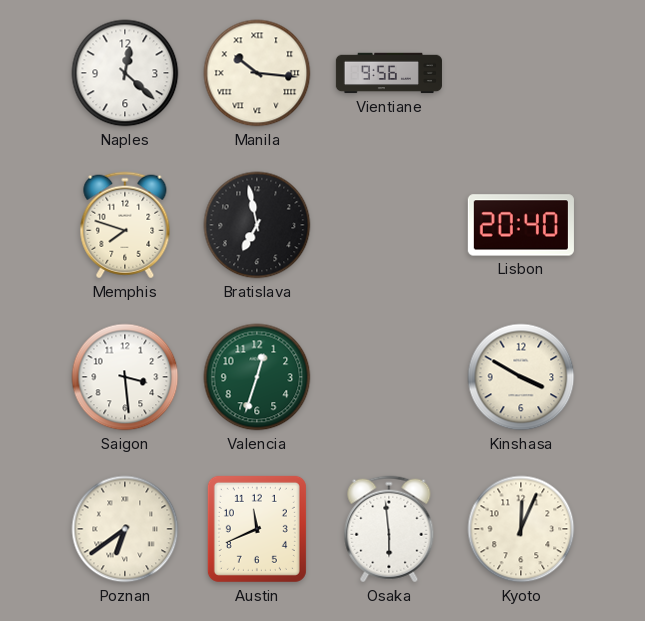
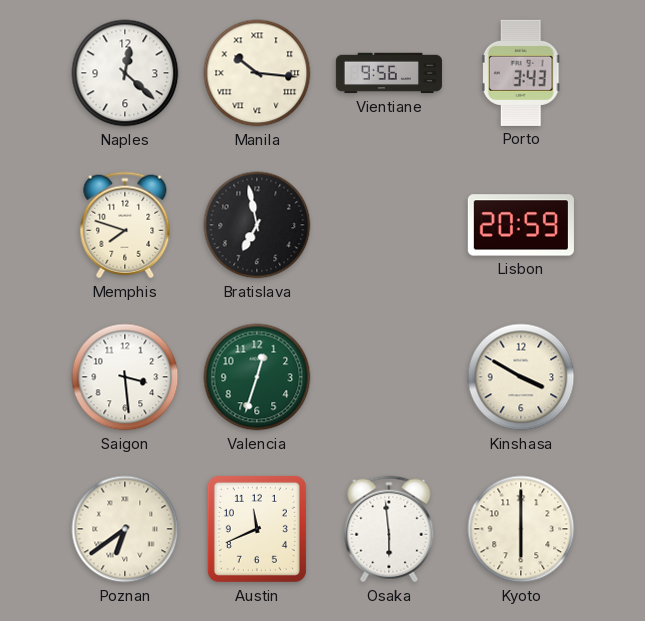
Porto: none -> 3:43
Lisbon: 20:40 -> 20:59
Kyoto: 12:04 -> 6:00
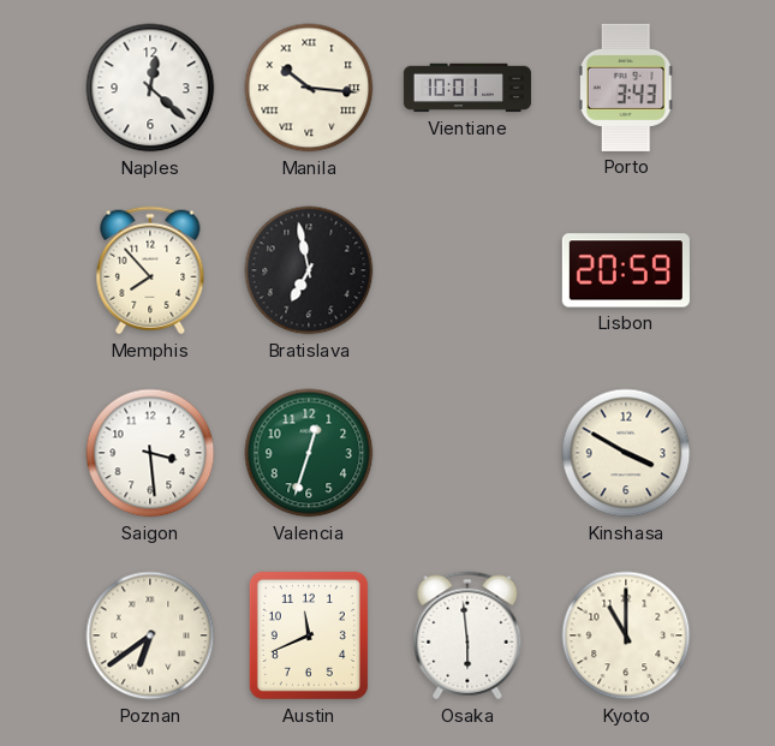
Vientiane: 9:56 -> 10:01
Memphis: 7:48 -> 7:53
Kyoto: 6:00 -> 11:00
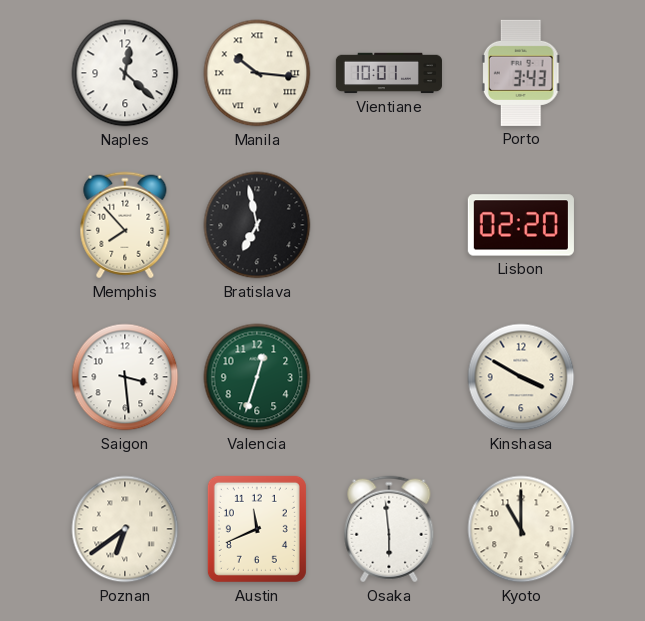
Lisbon: 20:59 -> 02:20
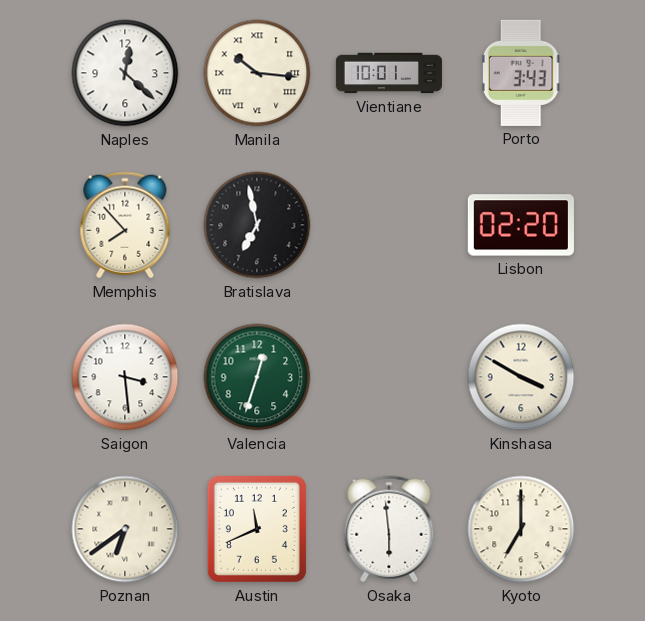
Kyoto: 11:00 -> 7:00
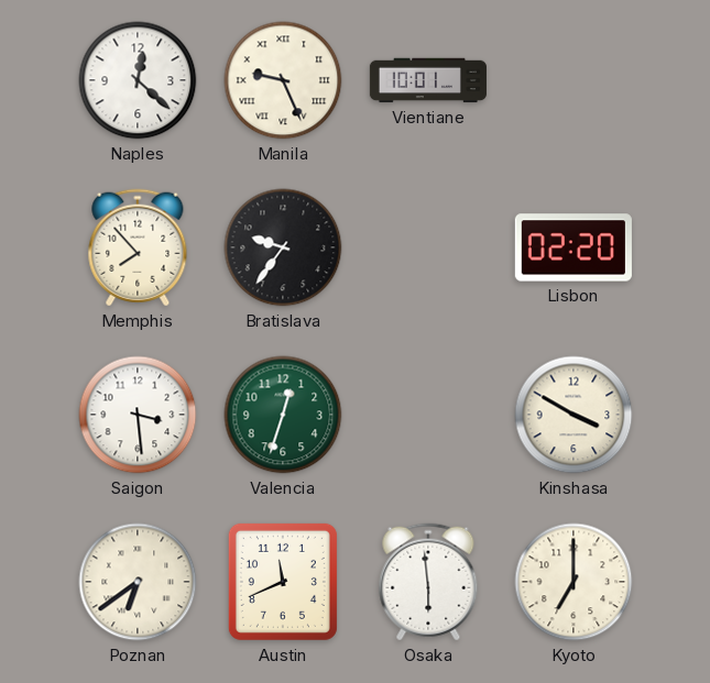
Manila: 10:16 -> 9:26
Porto: 3:43 -> none
Bratislava: 6:58 -> 9:36
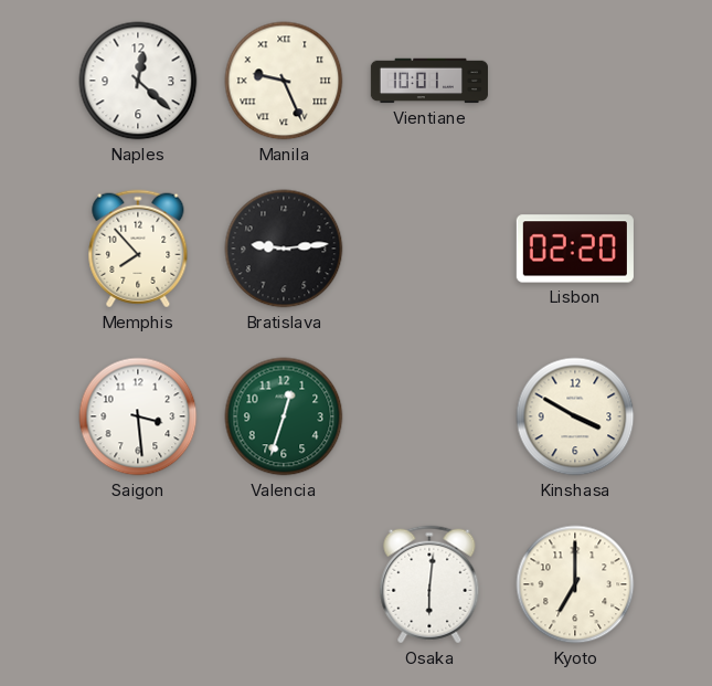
Bratislava: 9:36 -> 9:14
Poznan: 6:39 -> none
Austin: 11:41 -> none
Osaka: 5:59 -> 6:01
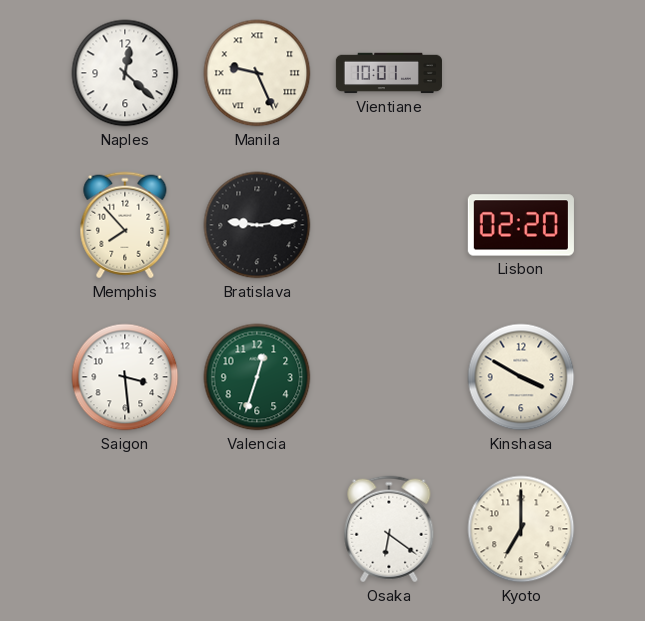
Osaka: 6:01 -> 6:21
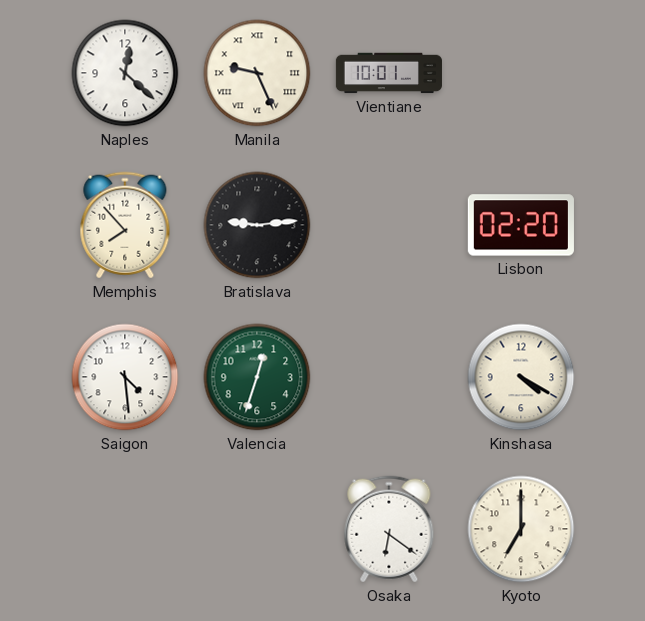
Saigon: 3:29 -> 4:29
Kinshasa: 3:50 -> 4:20
